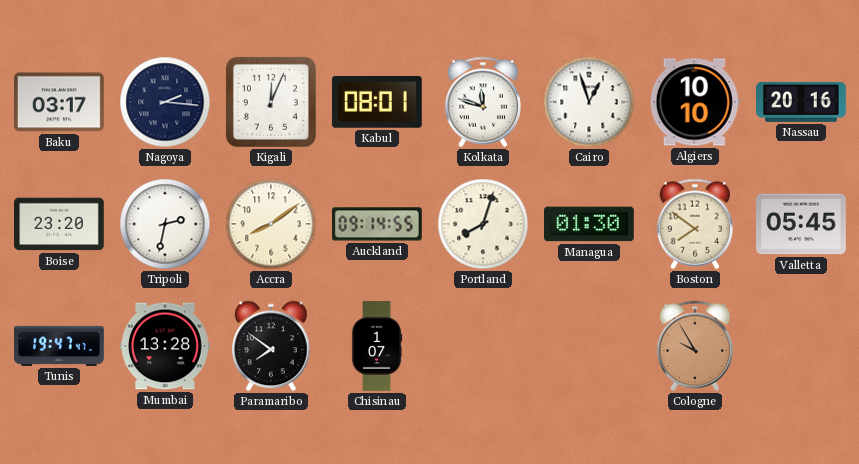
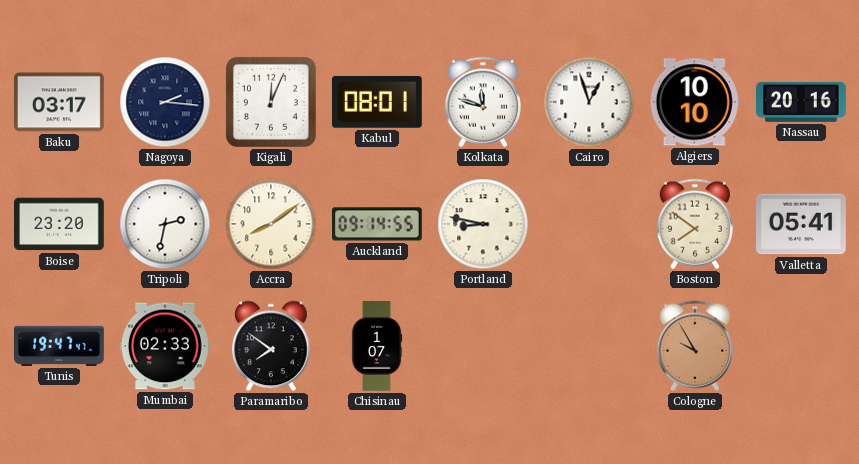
Portland: 8:03 -> 8:47
Managua: 01:30 -> none
Valletta: 05:45 -> 05:41
Mumbai: 13:28 -> 02:33
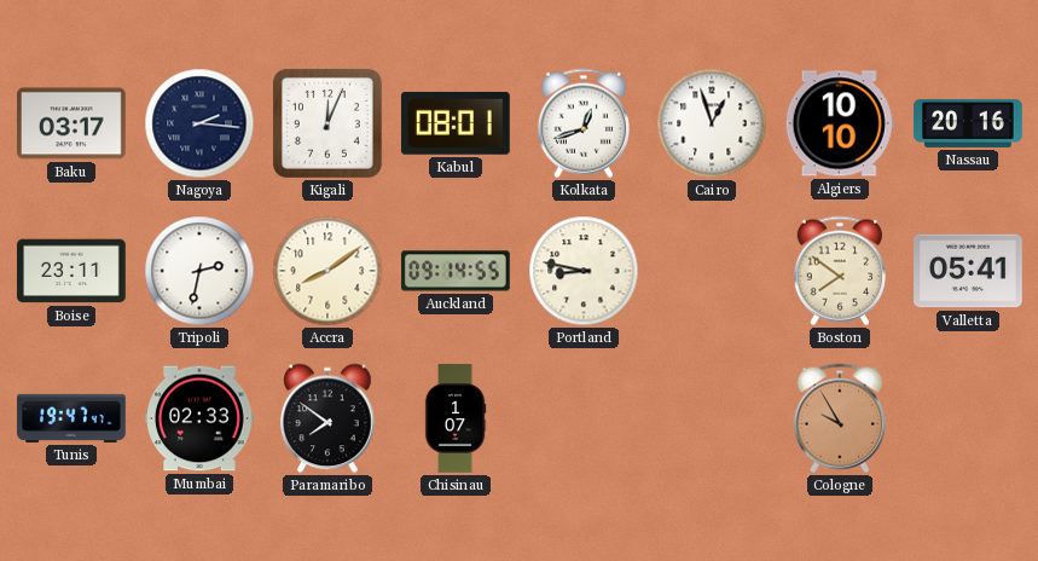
Kolkata: 11:48 -> 12:42
Boise: 23:20 -> 23:11
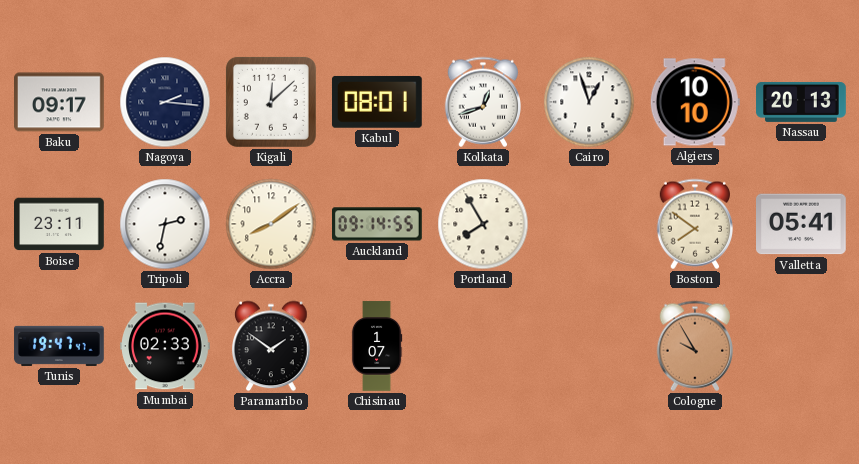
Baku: 03:17 -> 09:17
Kigali: 12:04 -> 12:08
Nassau: 20:16 -> 20:13
Portland: 8:47 -> 7:55
Paramaribo: 7:51 -> 1:51
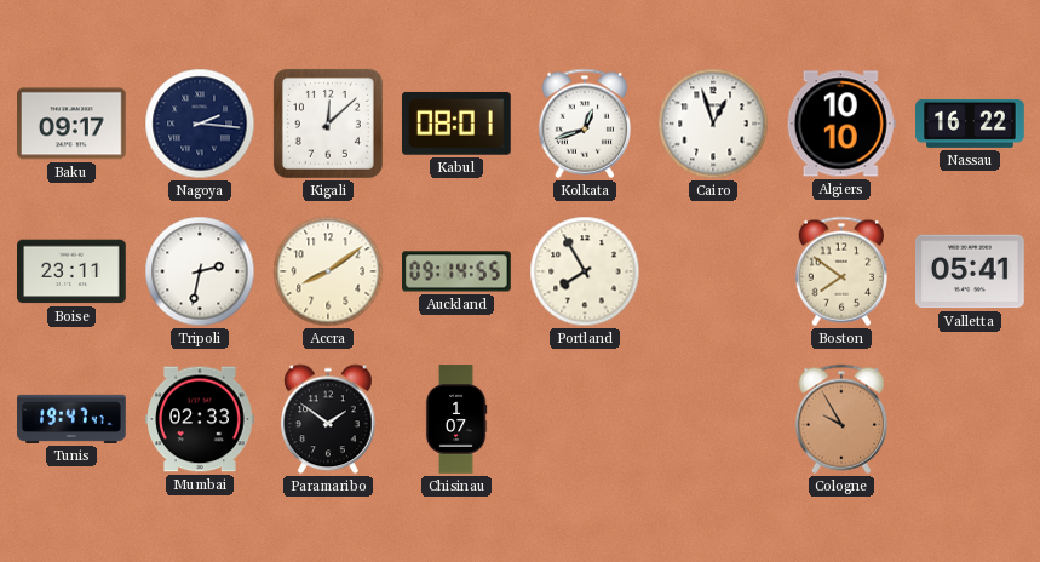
Nassau: 20:13 -> 16:22
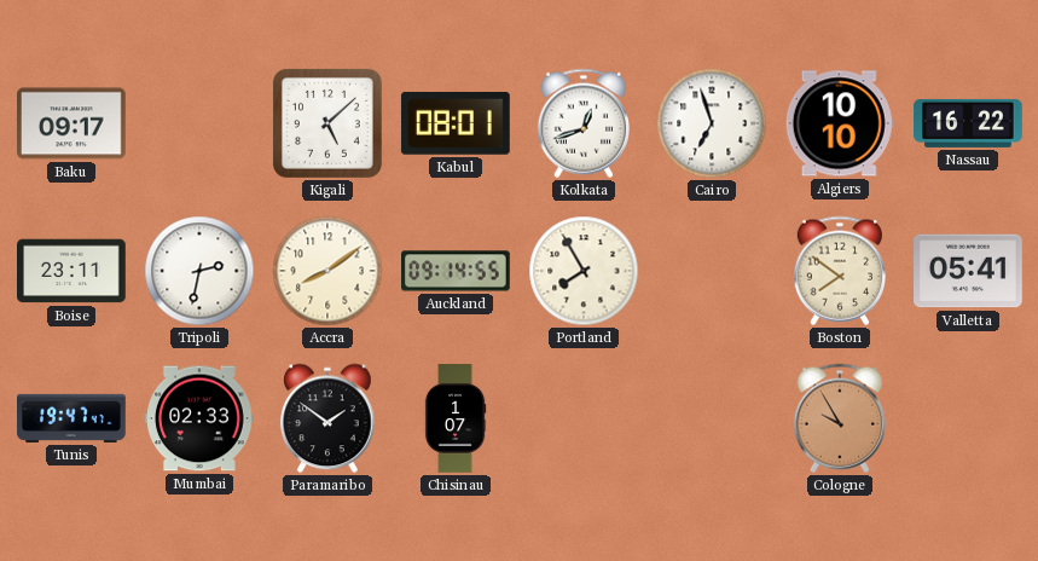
Nagoya: 2:16 -> none
Kigali: 12:08 -> 5:08
Cairo: 12:57 -> 6:57
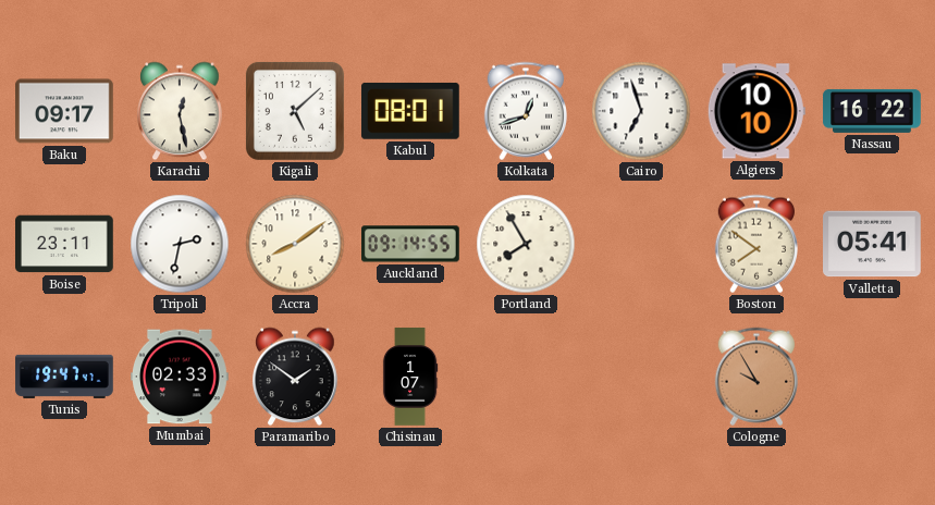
Karachi: none -> 12:28
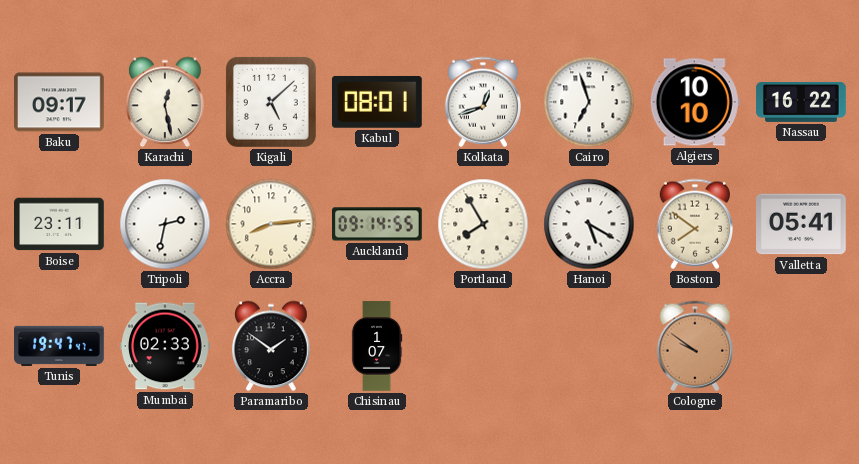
Accra: 8:09 -> 8:14
Hanoi: none -> 5:20
Cologne: 9:55 -> 9:51
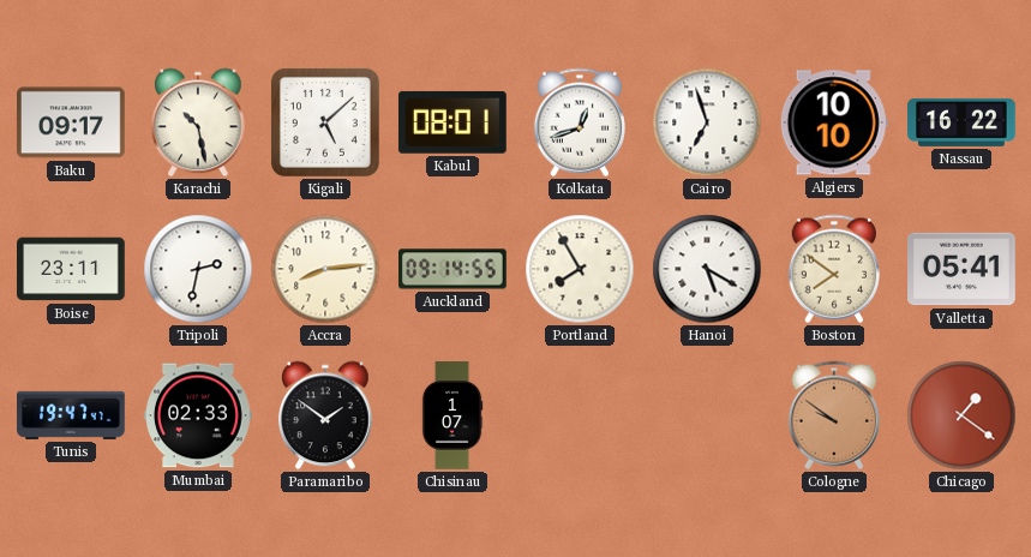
Karachi: 12:28 -> 10:28
Chicago: none -> 1:21
